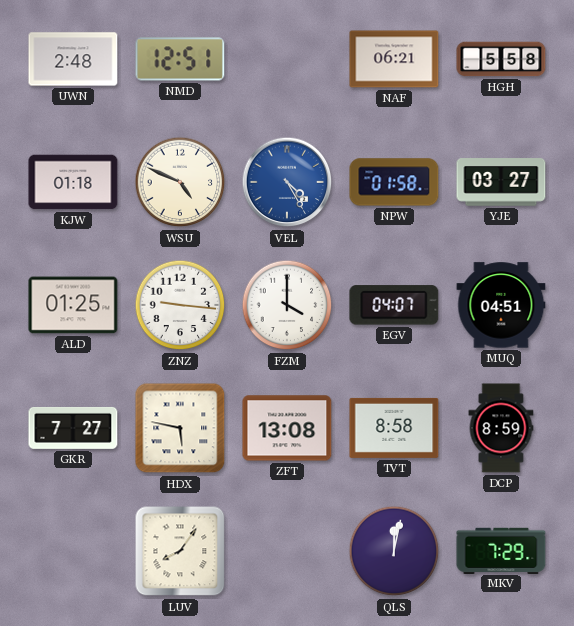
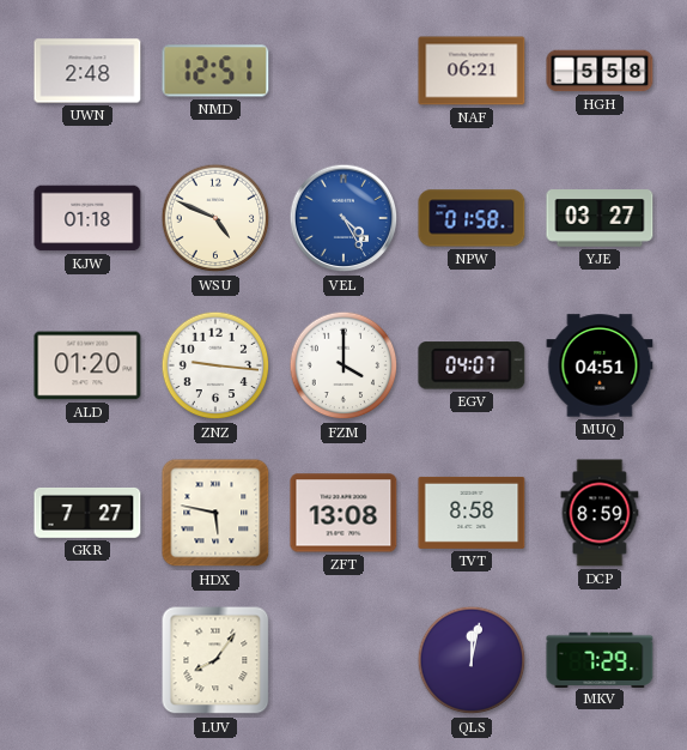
ALD: 01:25 -> 01:20
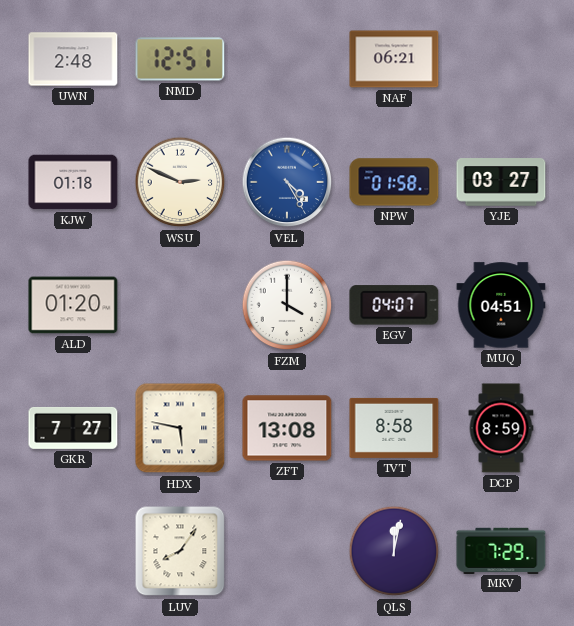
HGH: 5:58 -> none
WSU: 4:49 -> 2:49
ZNZ: 9:16 -> none
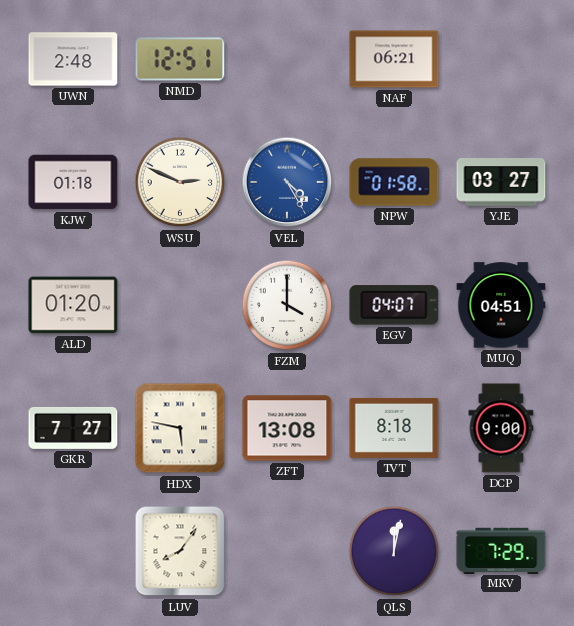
TVT: 8:58 -> 8:18
DCP: 8:59 -> 9:00
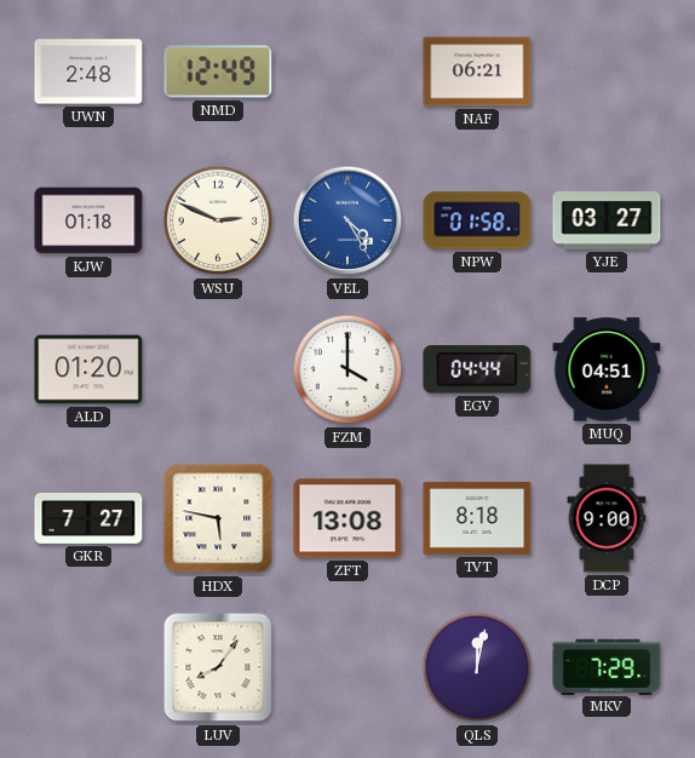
NMD: 12:51 -> 12:49
EGV: 04:07 -> 04:44
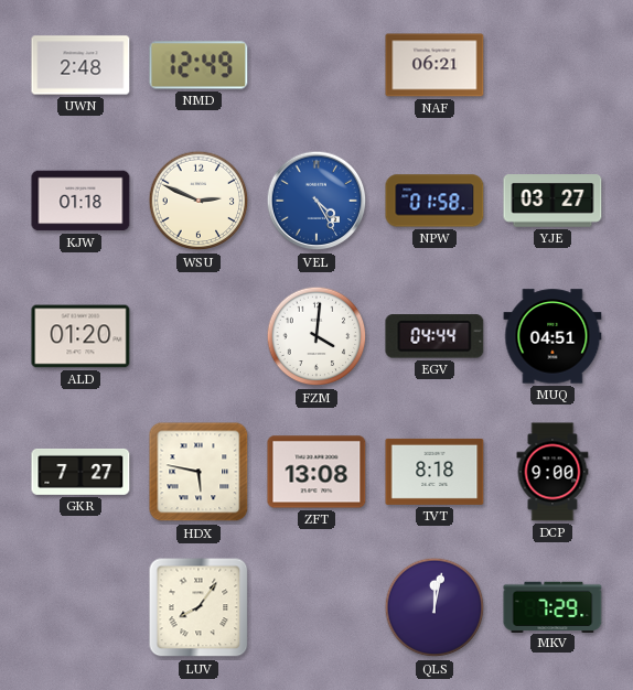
FZM: 4:00 -> 4:01
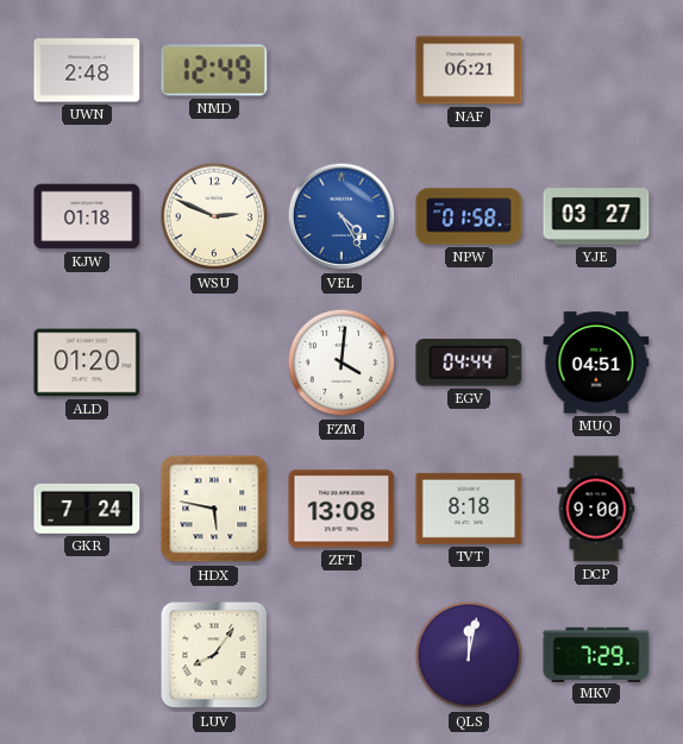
GKR: 7:27 -> 7:24
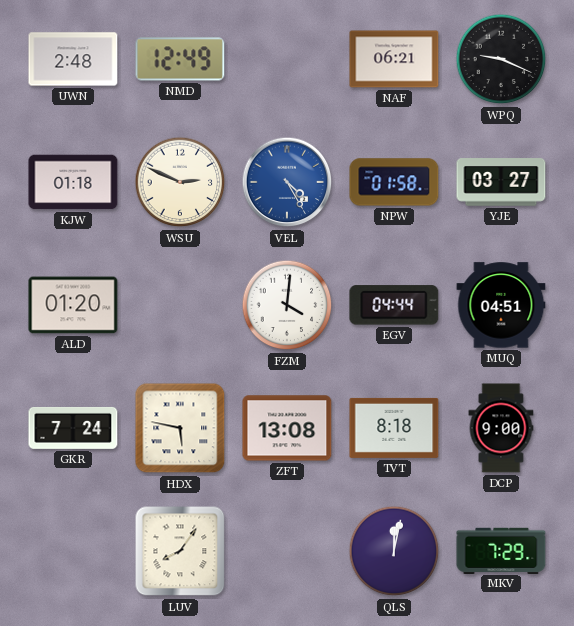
WPQ: none -> 9:19
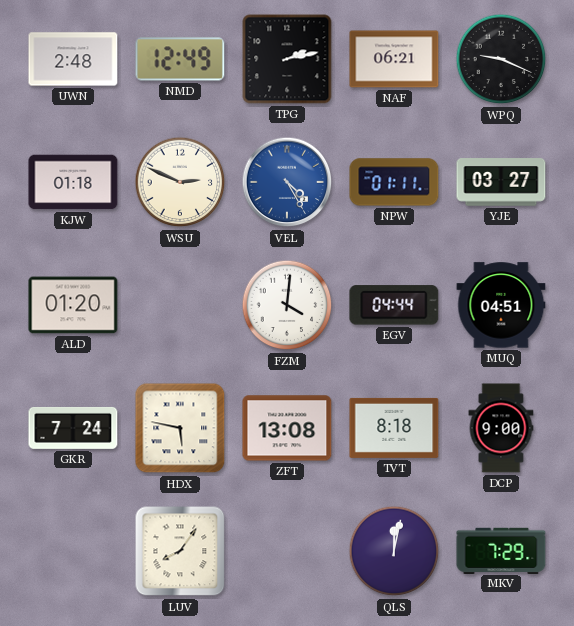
TPG: none -> 2:13
NPW: 01:58 -> 01:11
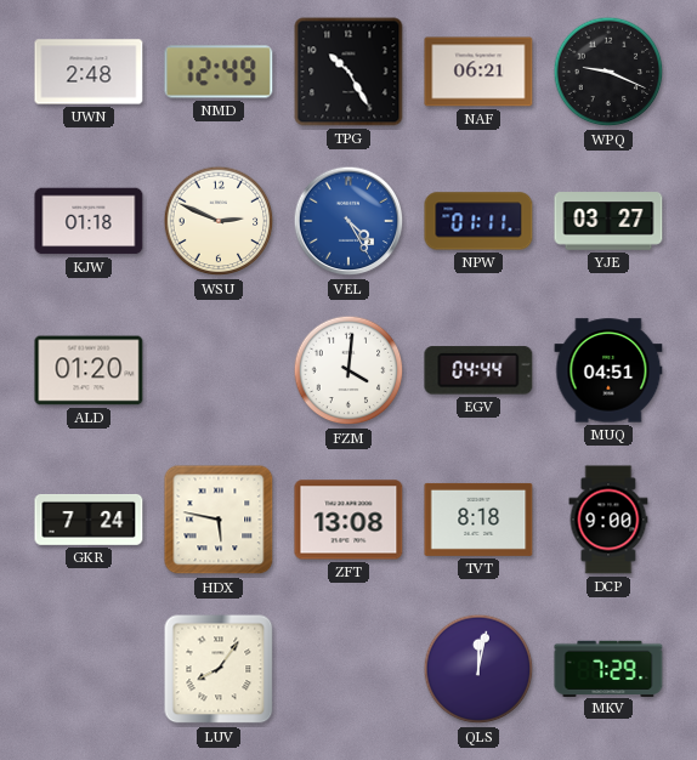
TPG: 2:13 -> 10:25
